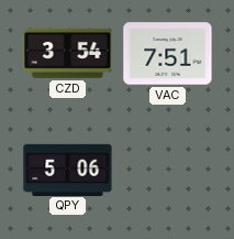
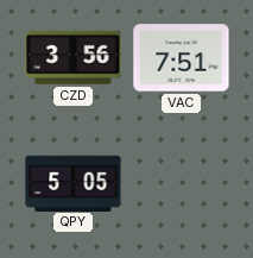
CZD: 3:54 -> 3:56
QPY: 5:06 -> 5:05
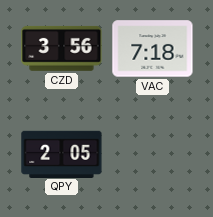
VAC: 7:51 -> 7:18
QPY: 5:05 -> 2:05
